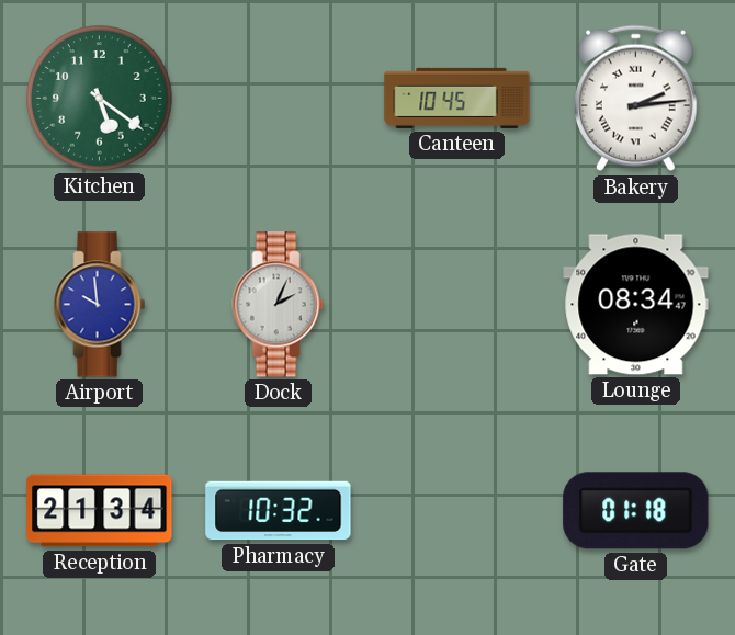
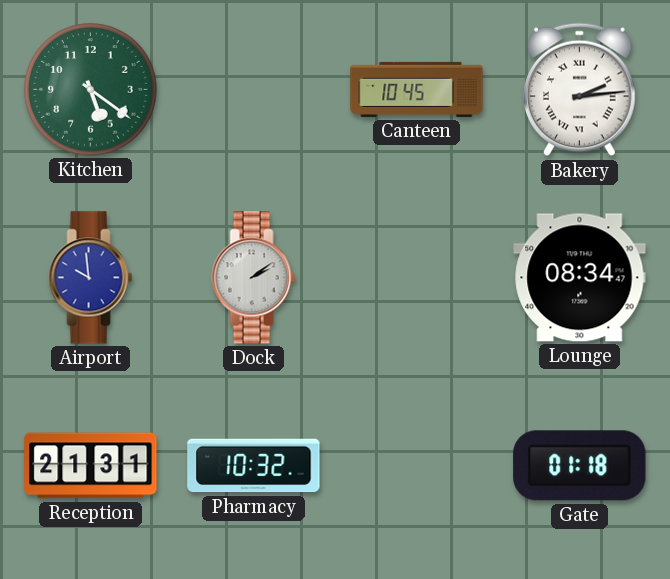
Dock: 2:04 -> 2:09
Reception: 21:34 -> 21:31
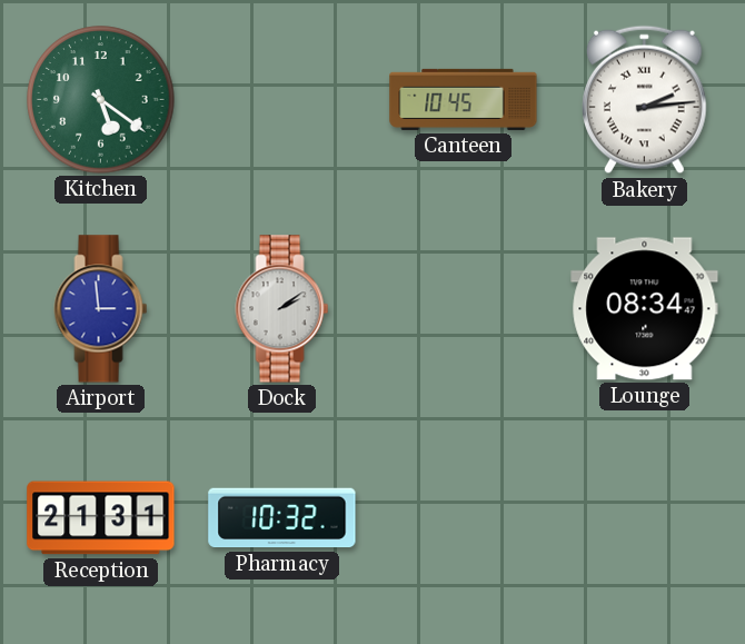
Airport: 9:59 -> 2:59
Gate: 01:18 -> none
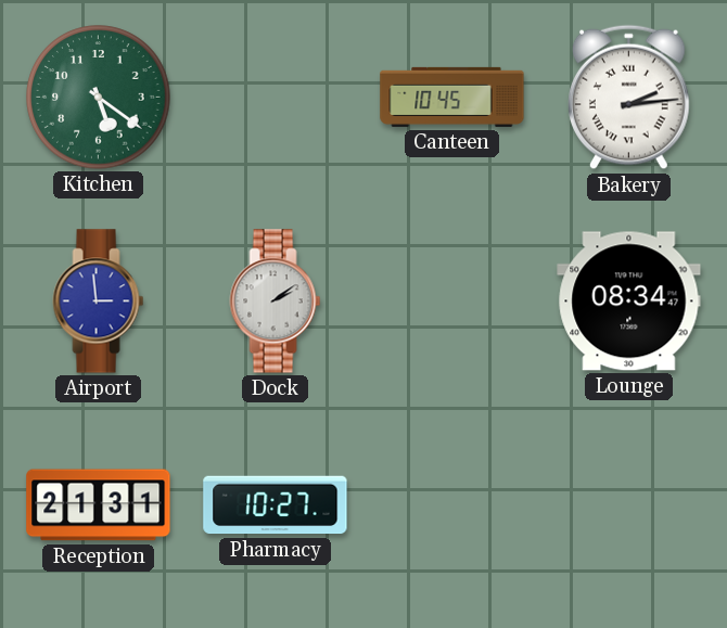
Pharmacy: 10:32 -> 10:27
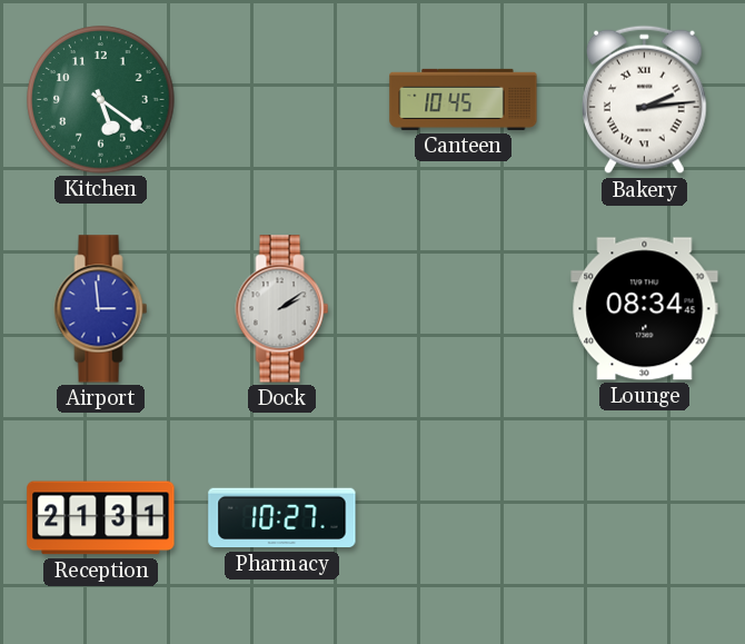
Lounge: 08:34:47 -> 08:34:45
